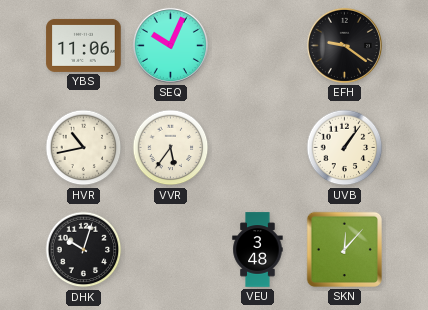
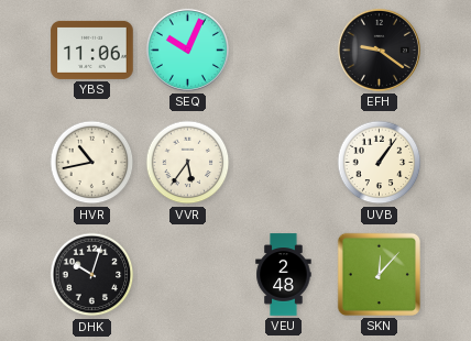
VEU: 3:48 -> 2:48
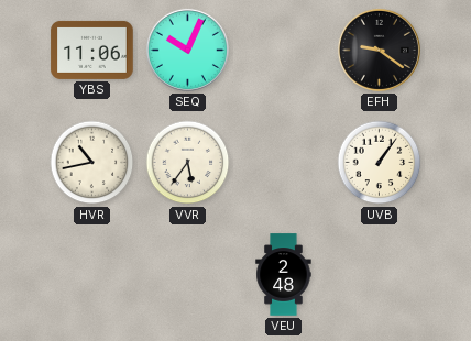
DHK: 10:03 -> none
SKN: 12:07 -> none
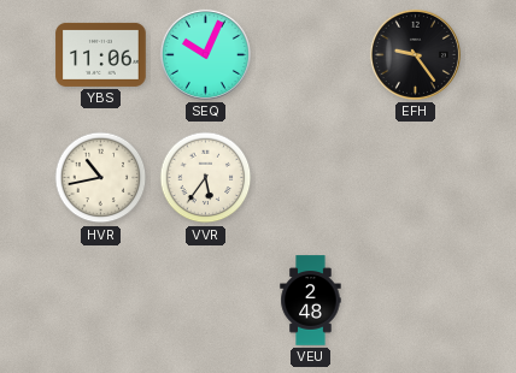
EFH: 9:21 -> 9:24
UVB: 1:06 -> none
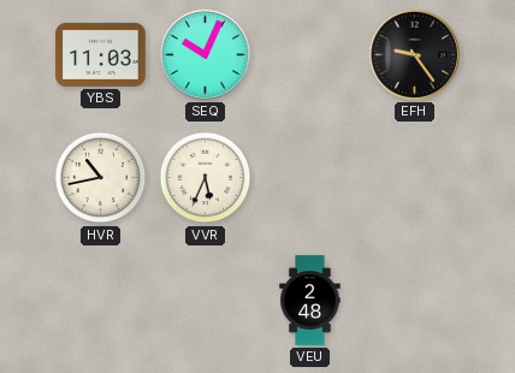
YBS: 11:06 -> 11:03
VVR: 5:36 -> 5:34
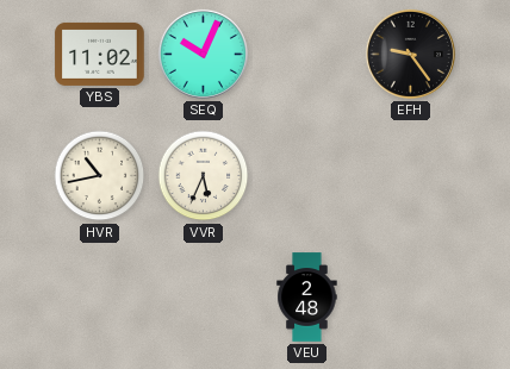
YBS: 11:03 -> 11:02
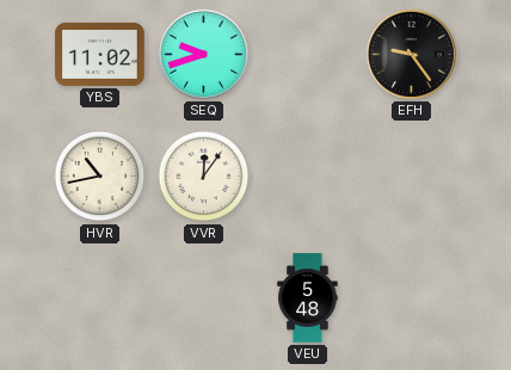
SEQ: 10:04 -> 9:42
VVR: 5:34 -> 12:06
VEU: 2:48 -> 5:48
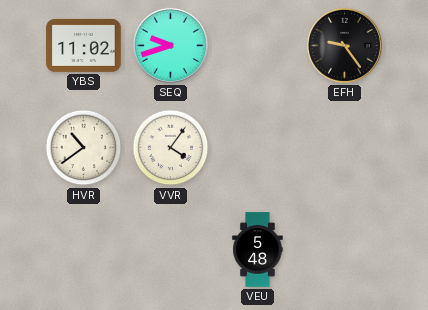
HVR: 10:43 -> 10:39
VVR: 12:06 -> 4:06
